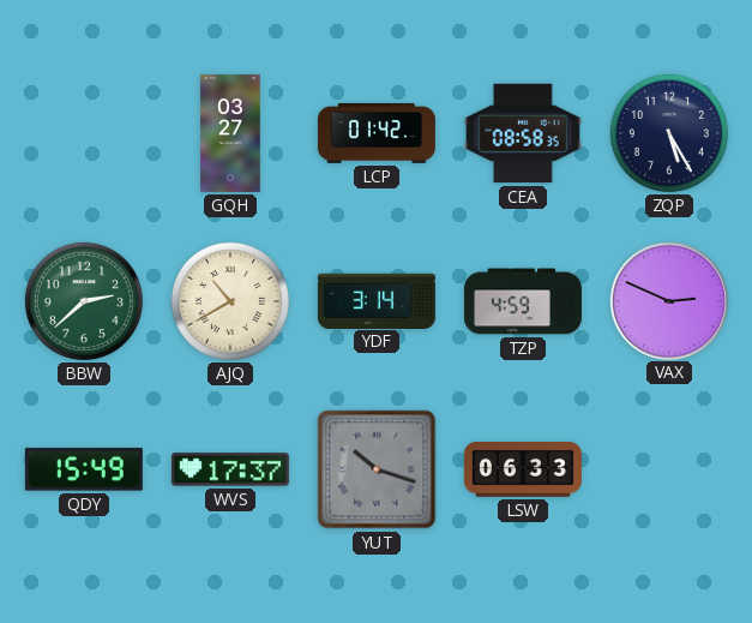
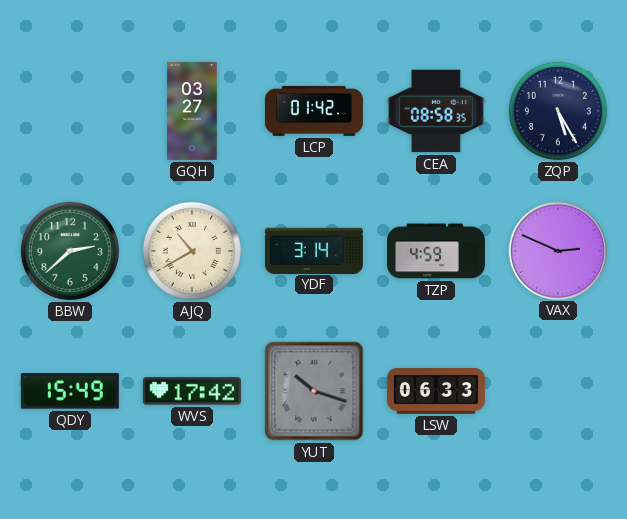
WVS: 17:37 -> 17:42
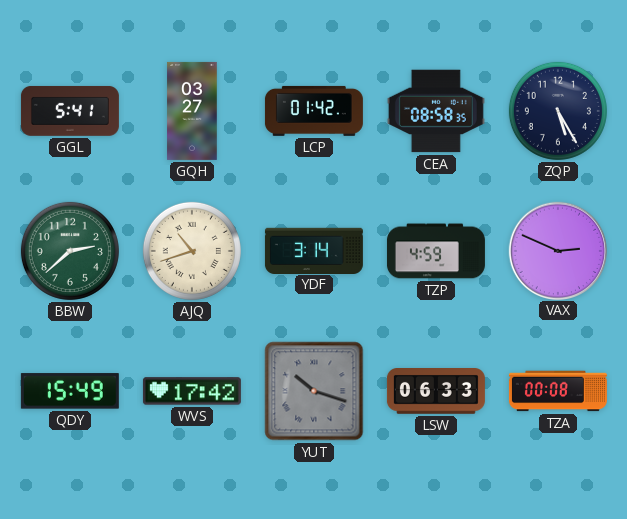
GGL: none -> 5:41
AJQ: 10:40 -> 10:42
TZA: none -> 00:08
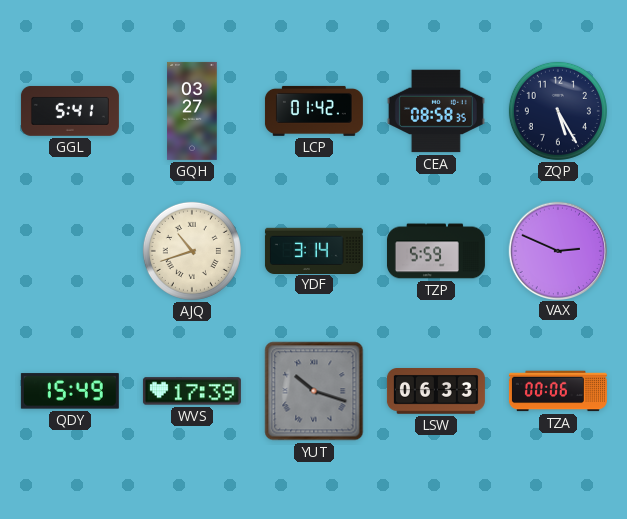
BBW: 2:38 -> none
TZP: 4:59 -> 5:59
WVS: 17:42 -> 17:39
TZA: 00:08 -> 00:06
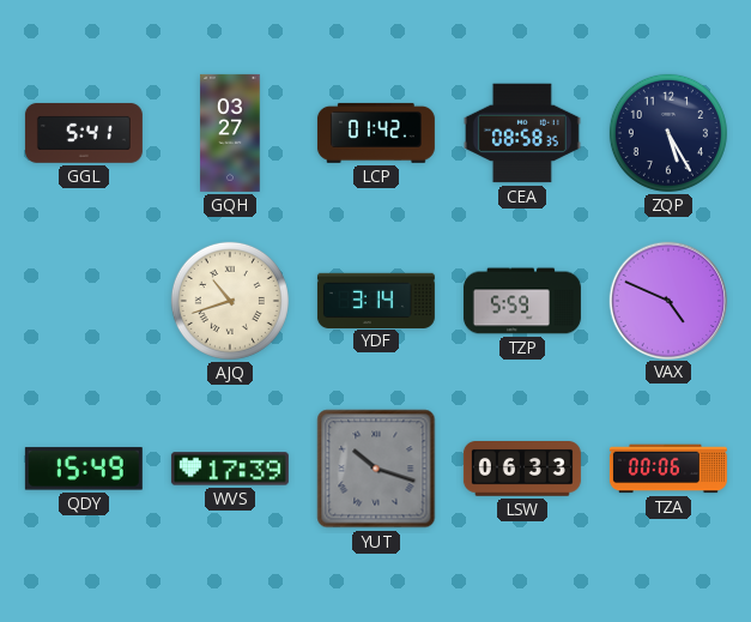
VAX: 2:49 -> 4:49
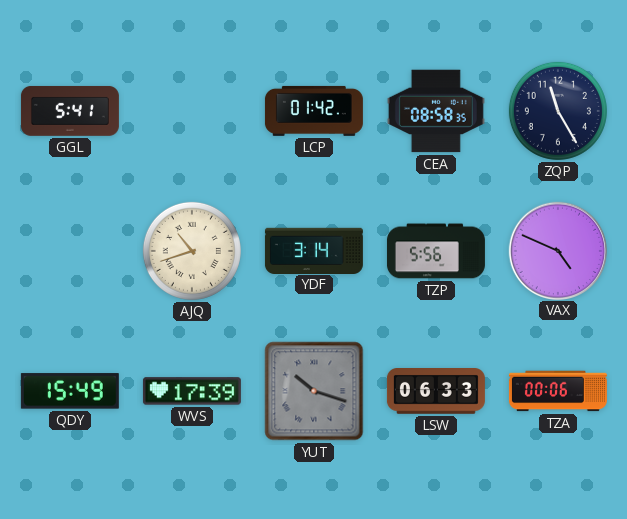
GQH: 03:27 -> none
ZQP: 5:25 -> 11:25
TZP: 5:59 -> 5:56
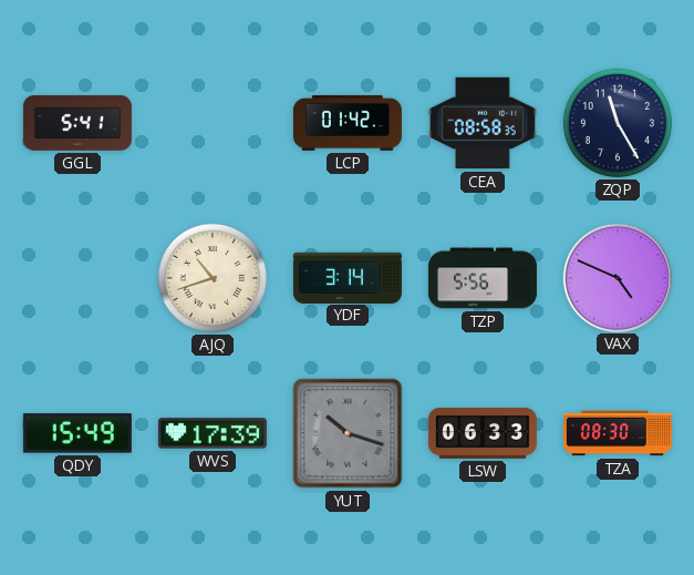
TZA: 00:06 -> 08:30
